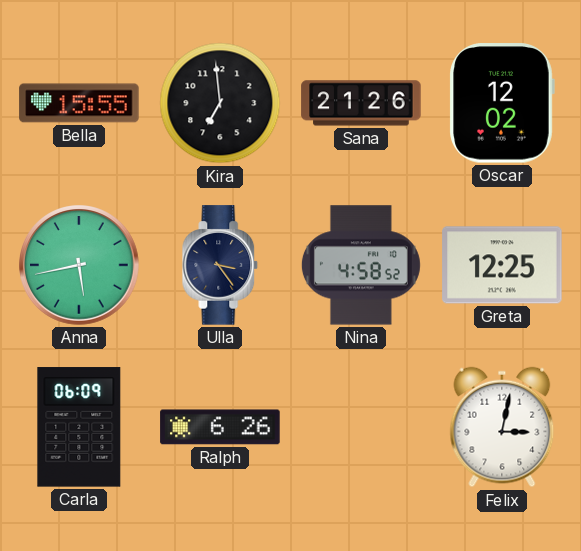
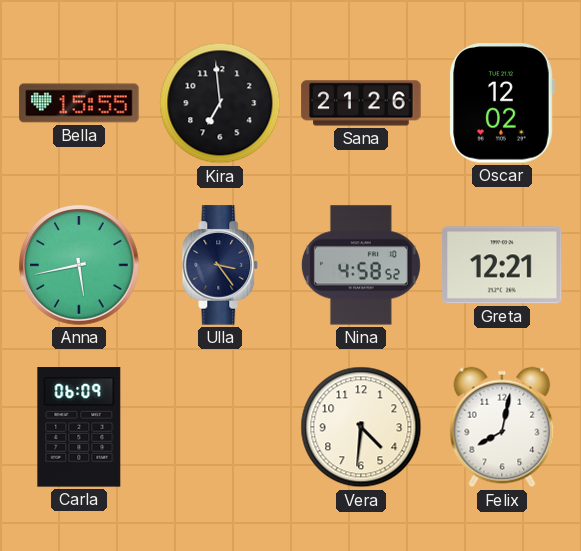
Greta: 12:25 -> 12:21
Ralph: 6:26 -> none
Vera: none -> 4:31
Felix: 3:02 -> 8:02
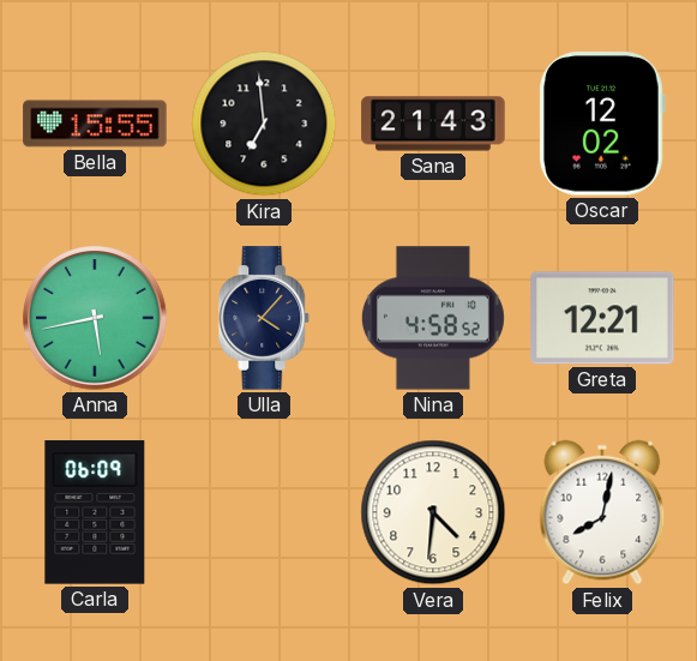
Sana: 21:26 -> 21:43
Ulla: 3:24 -> 4:07
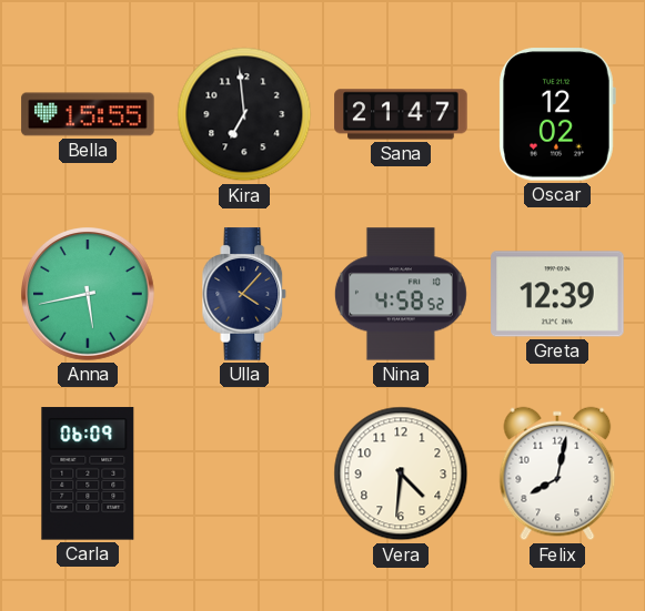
Sana: 21:43 -> 21:47
Greta: 12:21 -> 12:39
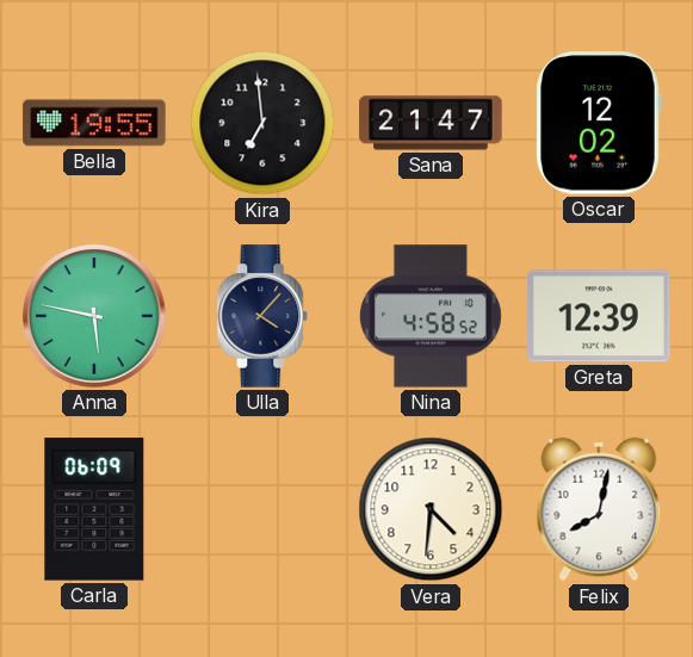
Bella: 15:55 -> 19:55
Anna: 5:43 -> 5:47
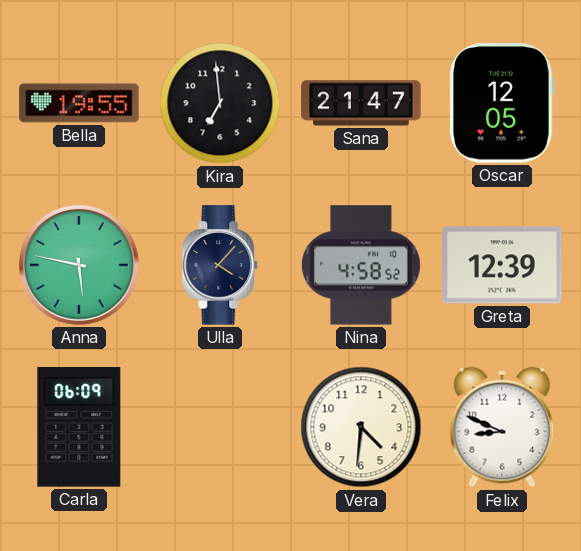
Oscar: 12:02 -> 12:05
Felix: 8:02 -> 8:49
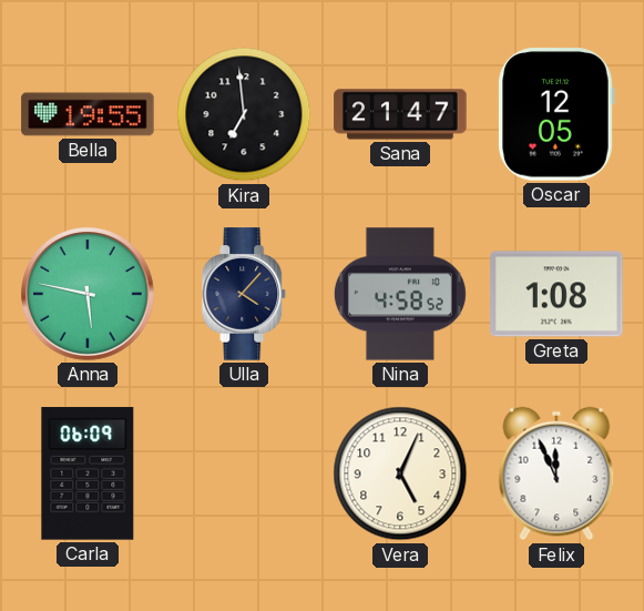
Greta: 12:39 -> 1:08
Vera: 4:31 -> 5:04
Felix: 8:49 -> 11:56
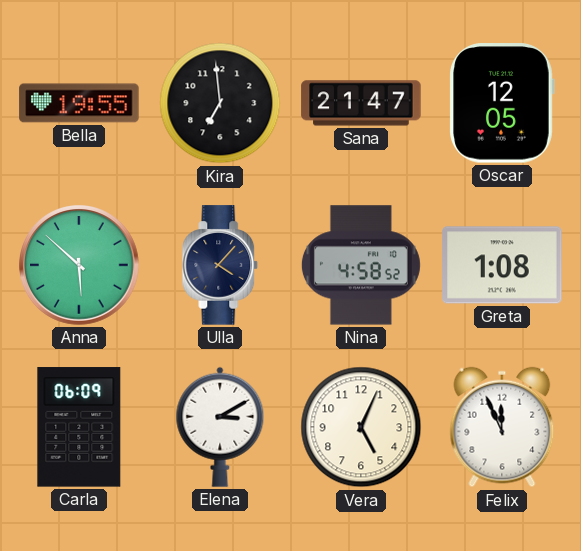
Anna: 5:47 -> 5:52
Elena: none -> 3:10
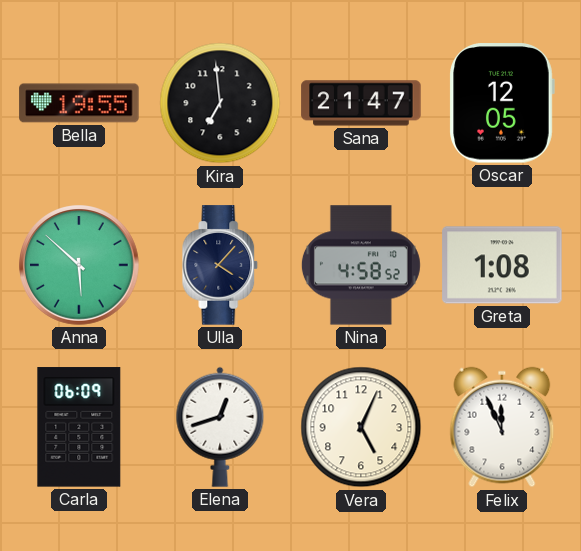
Elena: 3:10 -> 12:42
